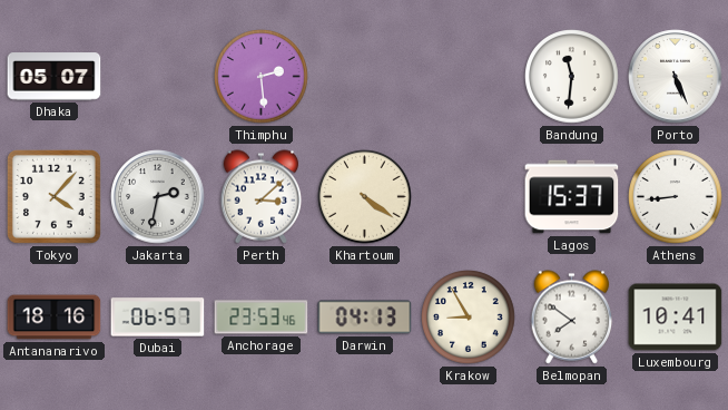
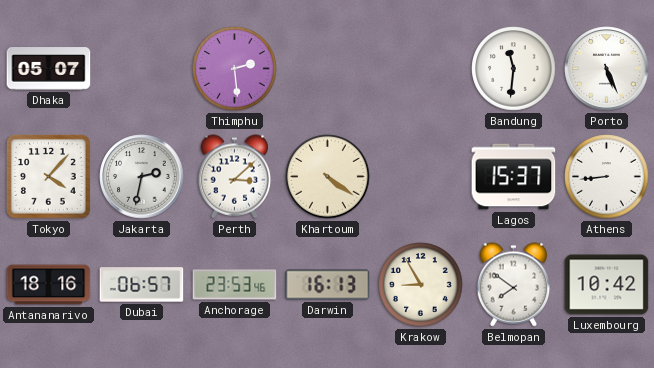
Darwin: 04:13 -> 16:13
Luxembourg: 10:41 -> 10:42
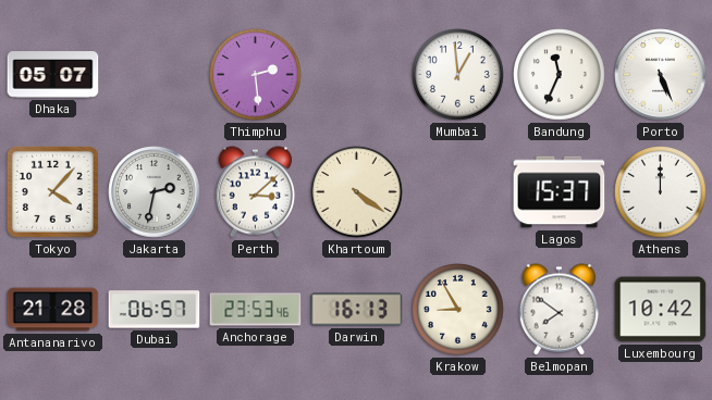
Mumbai: none -> 12:59
Bandung: 11:31 -> 11:34
Athens: 8:44 -> 12:00
Antananarivo: 18:16 -> 21:28
